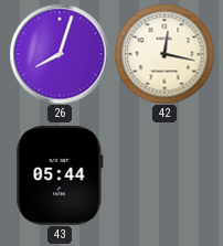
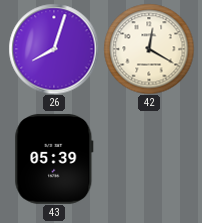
42: 12:17 -> 12:20
43: 05:44 -> 05:39
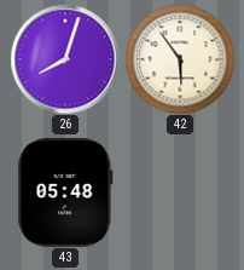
42: 12:20 -> 5:54
43: 05:39 -> 05:48
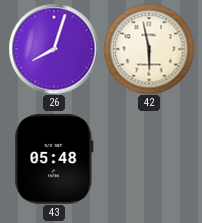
42: 5:54 -> 5:58
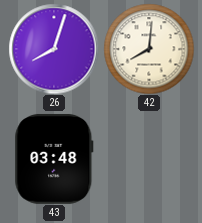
42: 5:58 -> 8:01
43: 05:48 -> 03:48
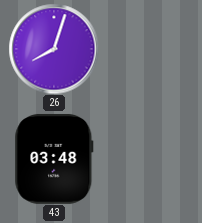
42: 8:01 -> none
